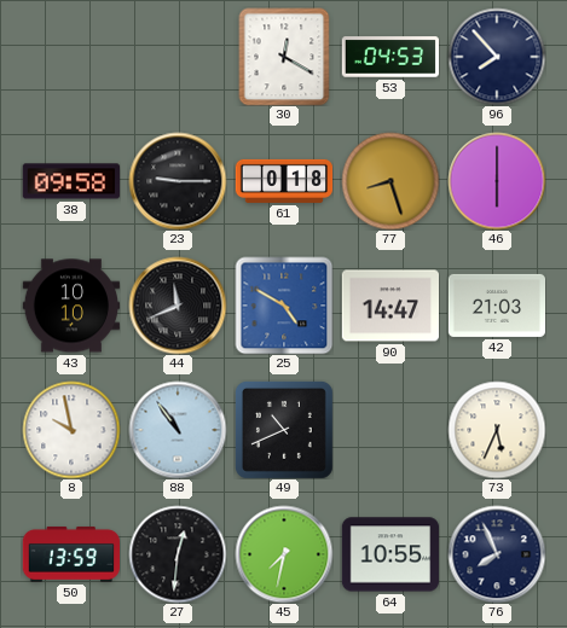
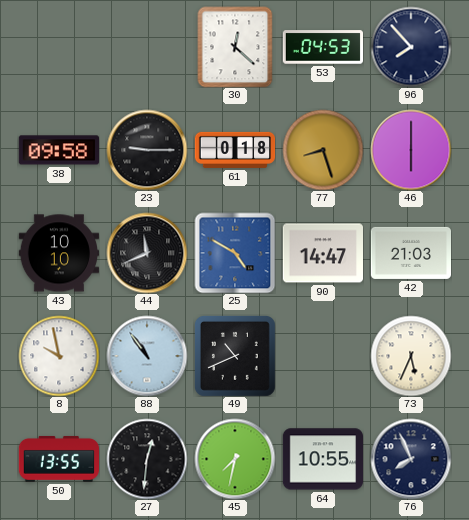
30: 12:20 -> 12:22
50: 13:59 -> 13:55
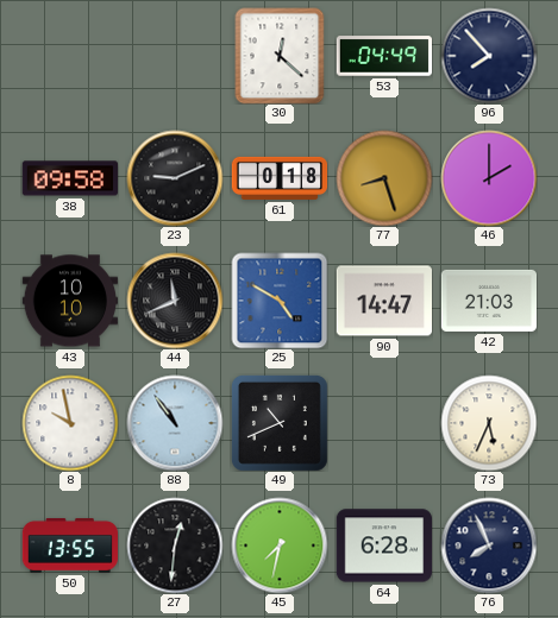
53: 04:53 -> 04:49
23: 9:15 -> 9:11
46: 6:00 -> 2:00
64: 10:55 -> 6:28
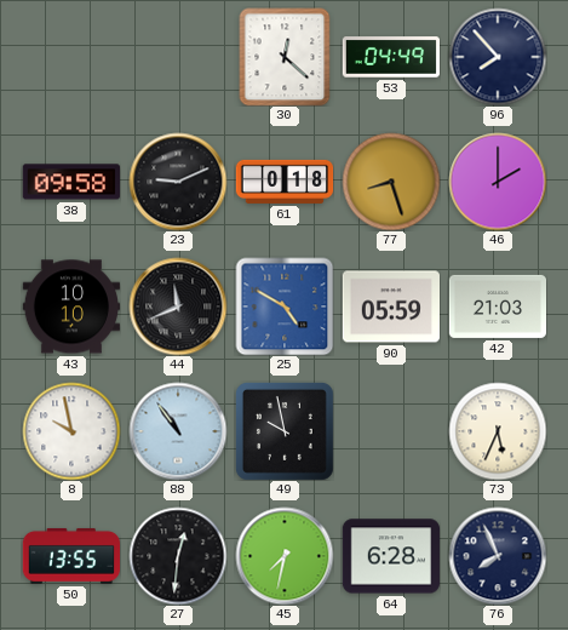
90: 14:47 -> 05:59
49: 10:41 -> 9:58
